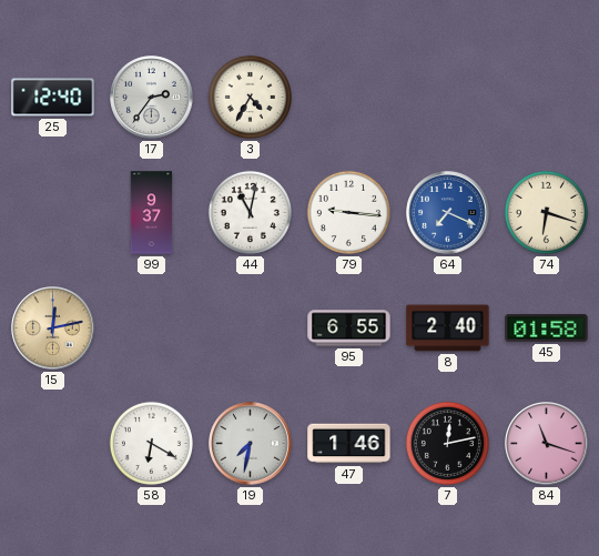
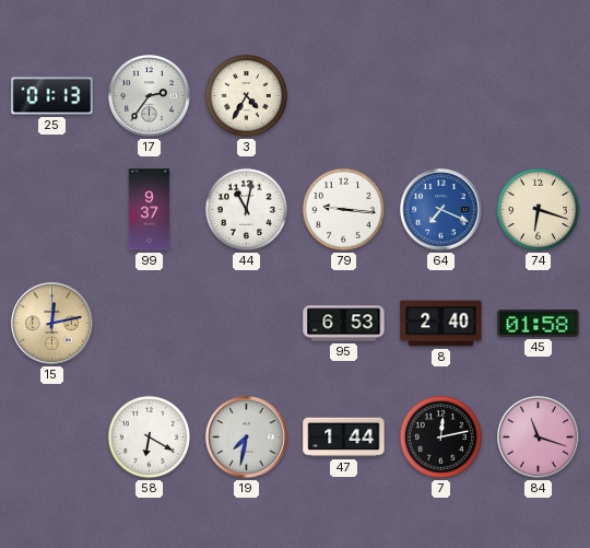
25: 12:40 -> 01:13
95: 6:55 -> 6:53
47: 1:46 -> 1:44
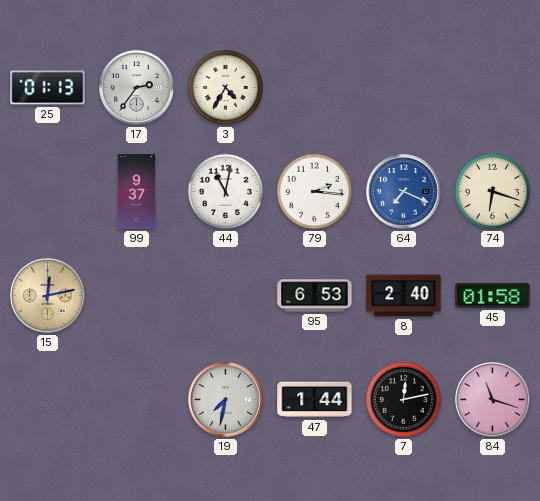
79: 9:16 -> 2:16
58: 6:20 -> none
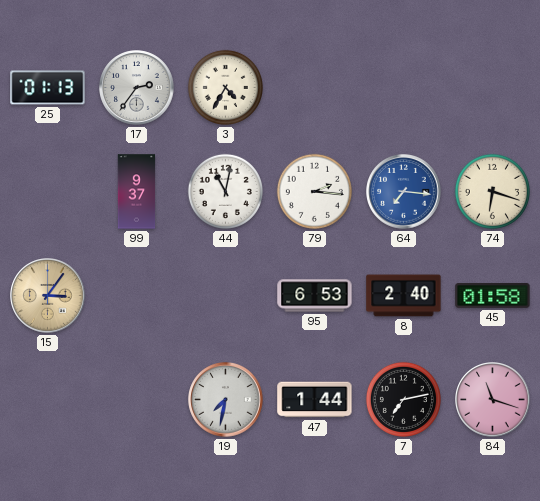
64: 7:19 -> 7:16
15: 12:13 -> 3:06
7: 12:13 -> 7:13
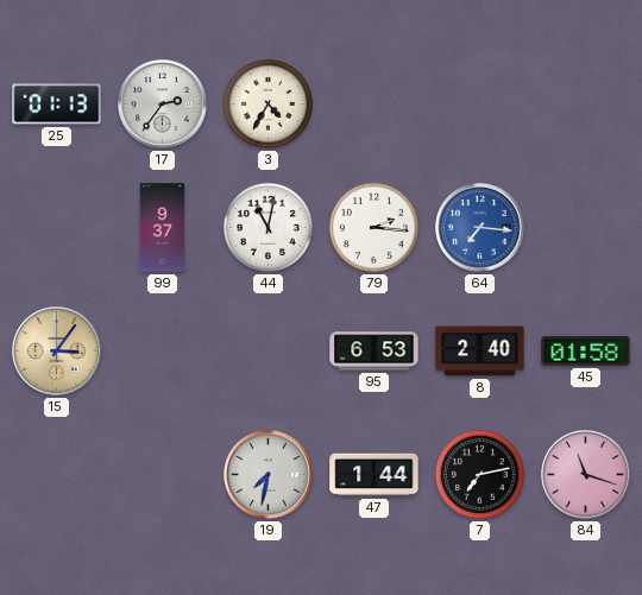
74: 6:18 -> none
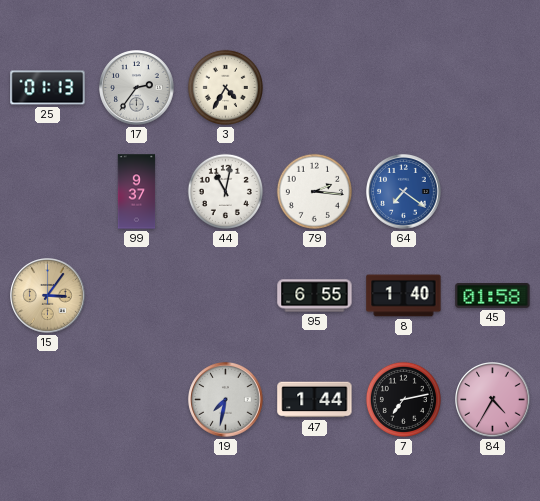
64: 7:16 -> 7:21
95: 6:53 -> 6:55
8: 2:40 -> 1:40
84: 11:18 -> 4:35
